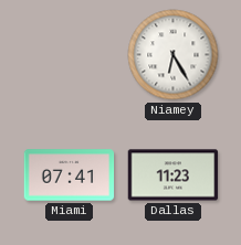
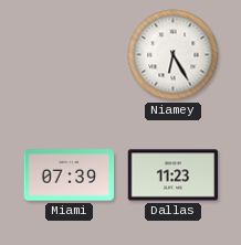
Miami: 07:41 -> 07:39
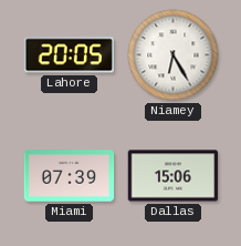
Lahore: none -> 20:05
Dallas: 11:23 -> 15:06
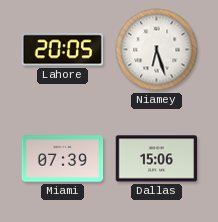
Niamey: 6:25 -> 6:27
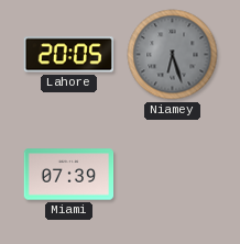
Niamey dial: white -> grey
Dallas: 15:06 -> none
